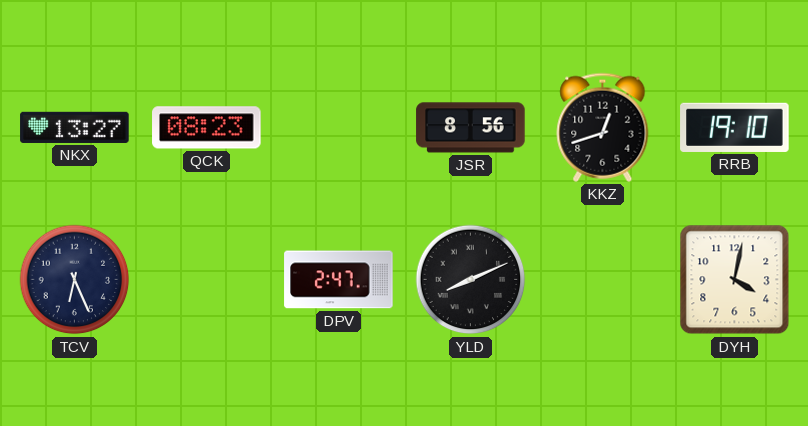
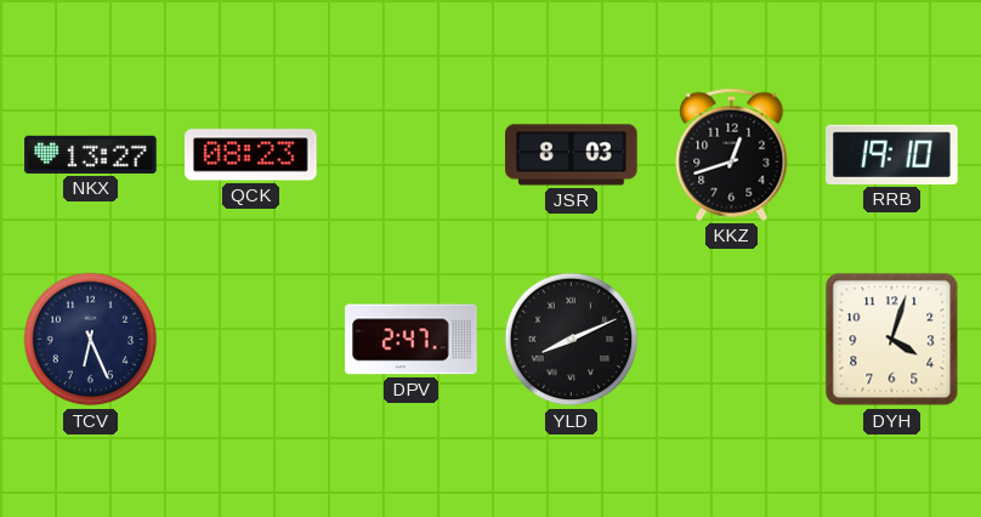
JSR: 8:56 -> 8:03
DYH: 4:02 -> 4:03
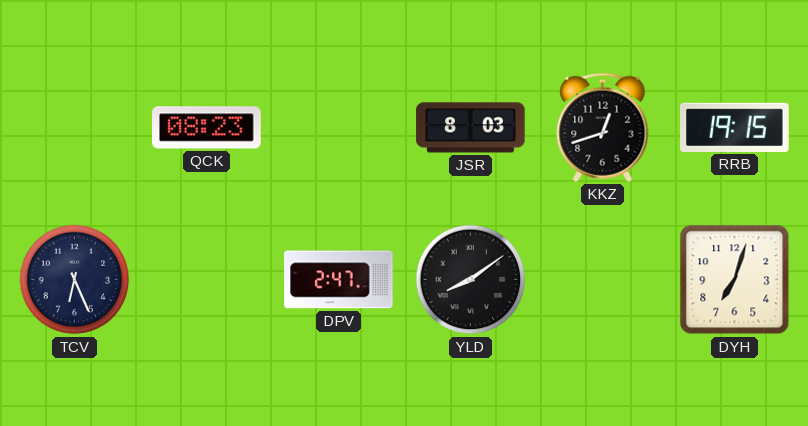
NKX: 13:27 -> none
RRB: 19:10 -> 19:15
YLD: 8:11 -> 8:09
DYH: 4:03 -> 7:03
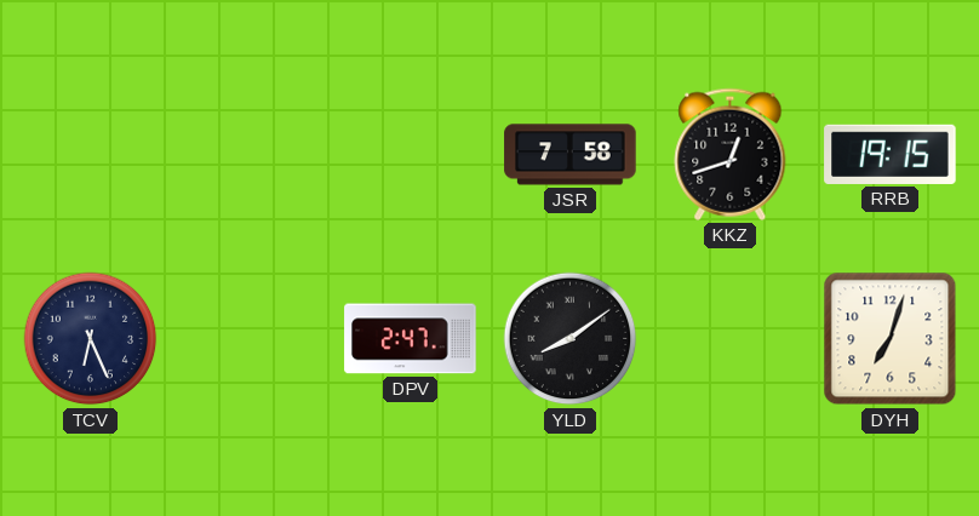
QCK: 08:23 -> none
JSR: 8:03 -> 7:58
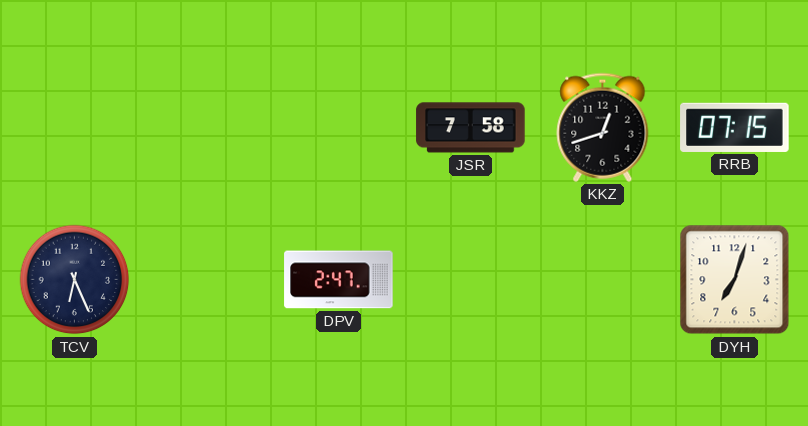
RRB: 19:15 -> 07:15
YLD: 8:09 -> none
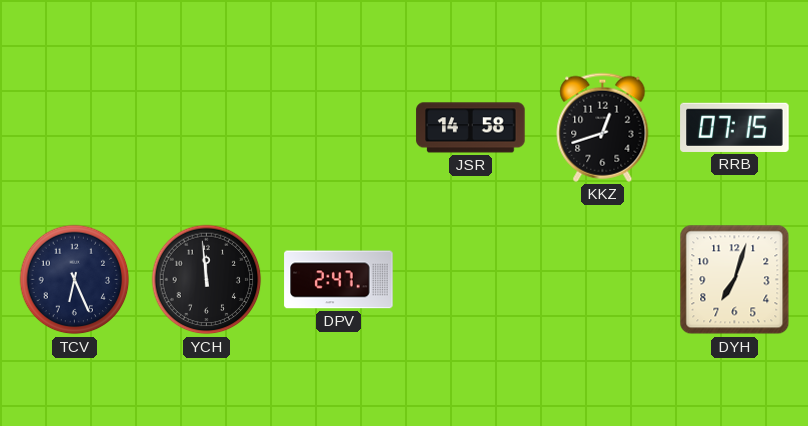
JSR: 7:58 -> 14:58
YCH: none -> 11:59
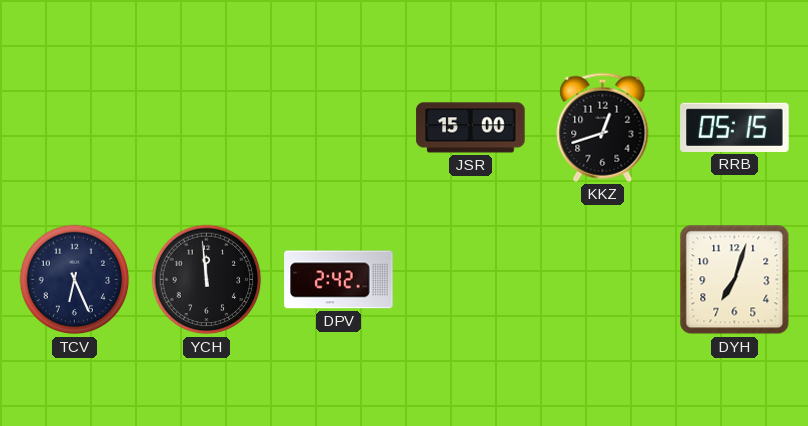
JSR: 14:58 -> 15:00
RRB: 07:15 -> 05:15
DPV: 2:47 -> 2:42
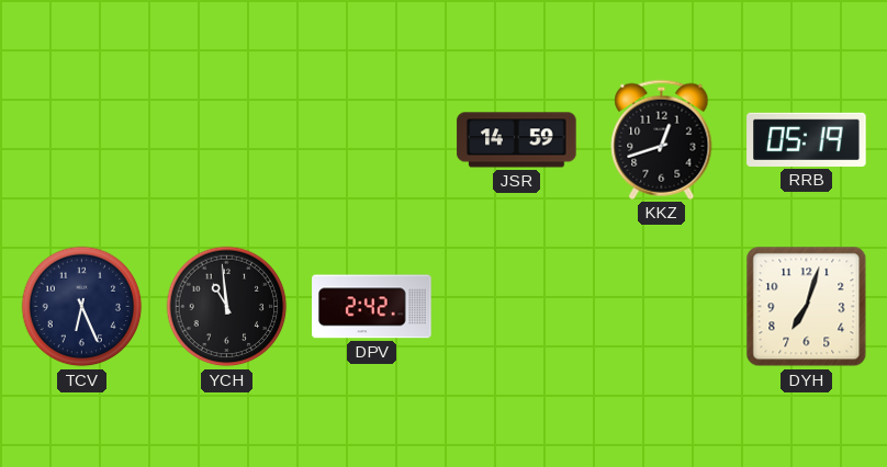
JSR: 15:00 -> 14:59
RRB: 05:15 -> 05:19
YCH: 11:59 -> 10:59
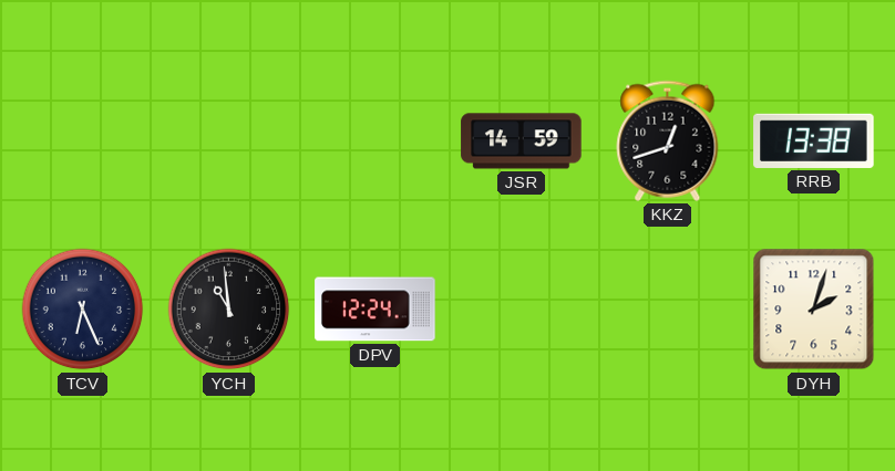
RRB: 05:19 -> 13:38
DPV: 2:42 -> 12:24
DYH: 7:03 -> 2:03
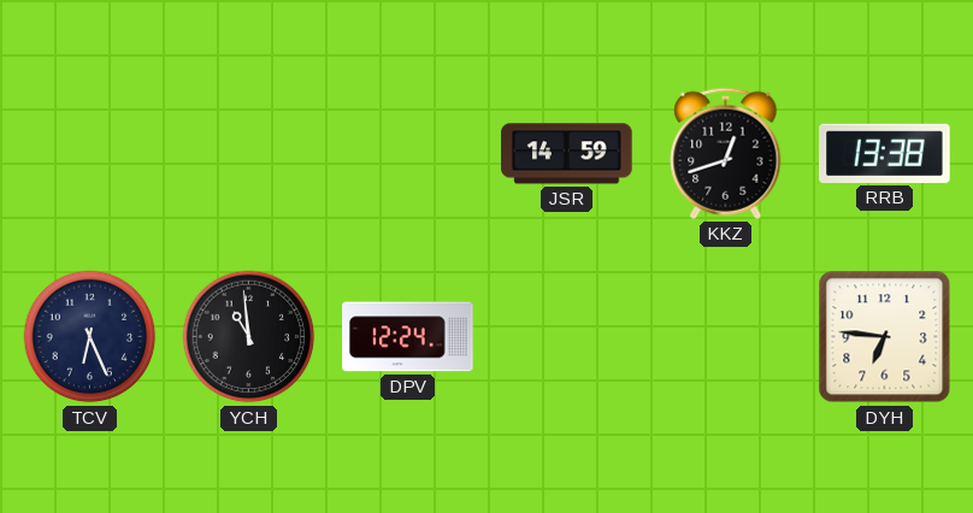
DYH: 2:03 -> 6:46
